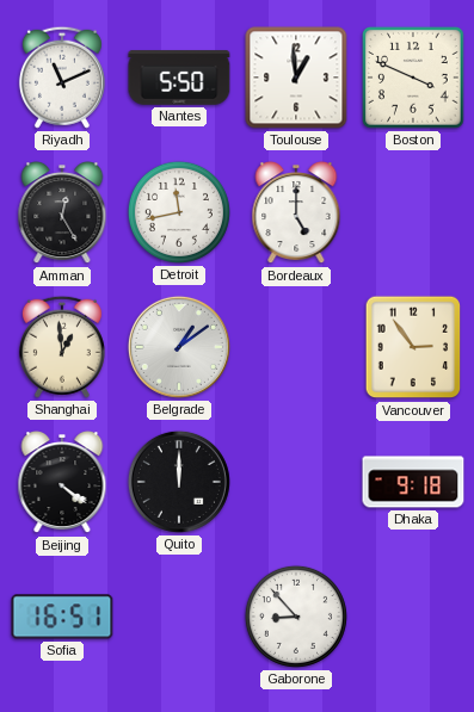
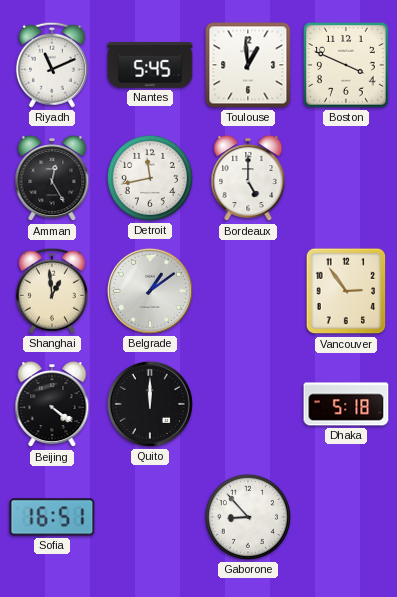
Nantes: 5:50 -> 5:45
Dhaka: 9:18 -> 5:18
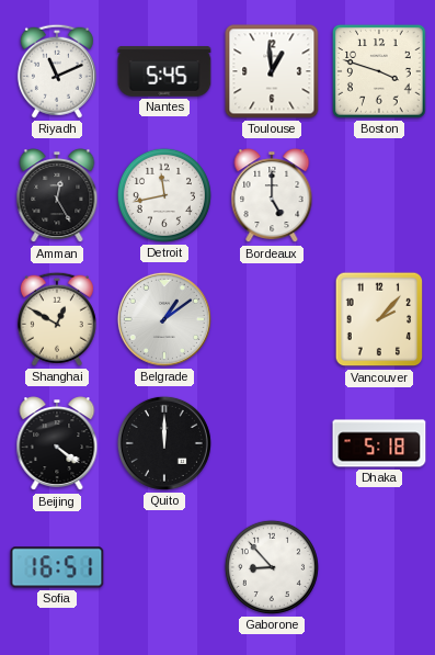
Boston: 3:49 -> 3:48
Shanghai: 12:59 -> 12:50
Vancouver: 2:54 -> 2:07
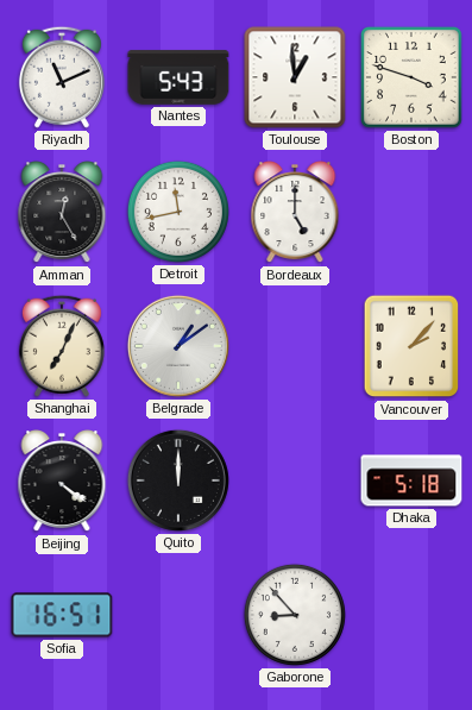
Nantes: 5:45 -> 5:43
Shanghai: 12:50 -> 7:04
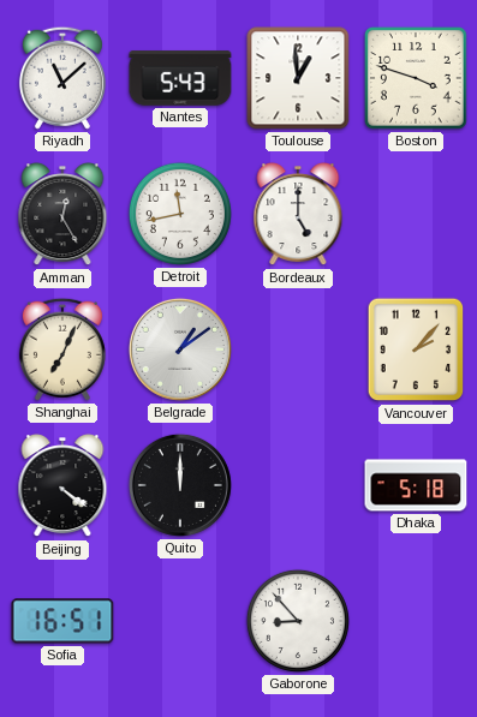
Riyadh: 11:11 -> 11:08
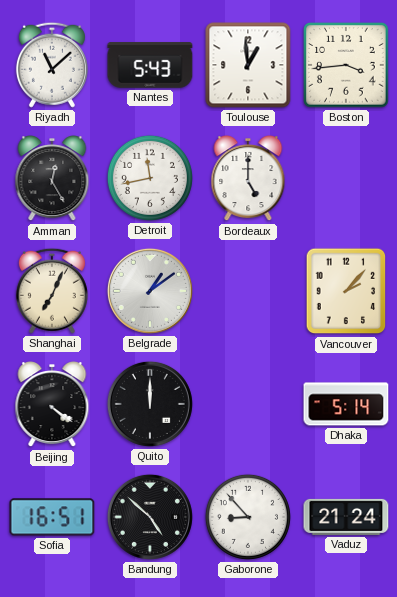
Boston: 3:48 -> 3:44
Dhaka: 5:18 -> 5:14
Bandung: none -> 4:52
Vaduz: none -> 21:24
